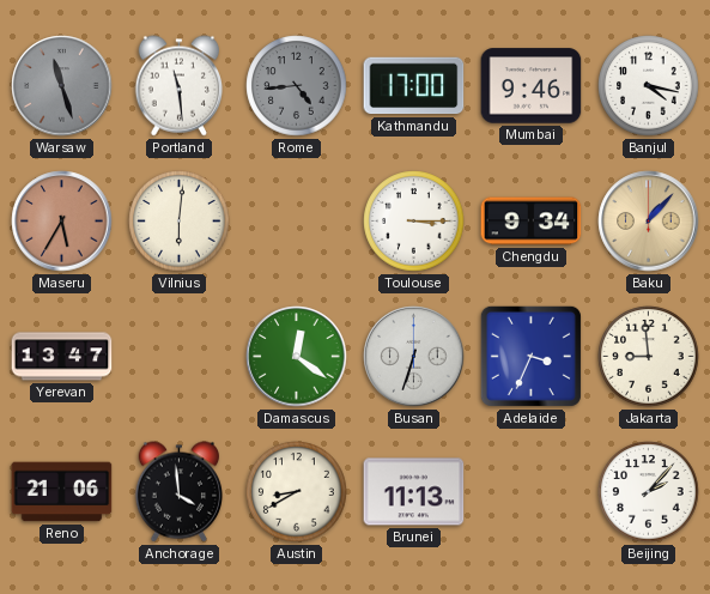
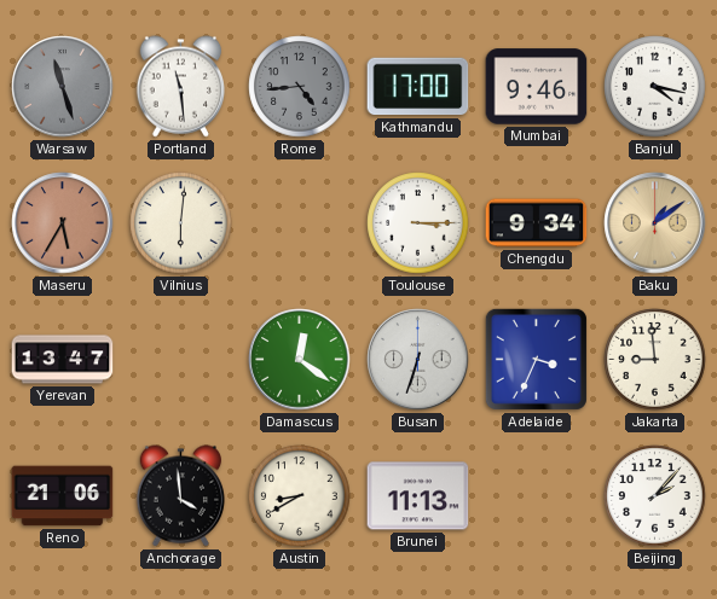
Baku: 1:07 -> 1:09
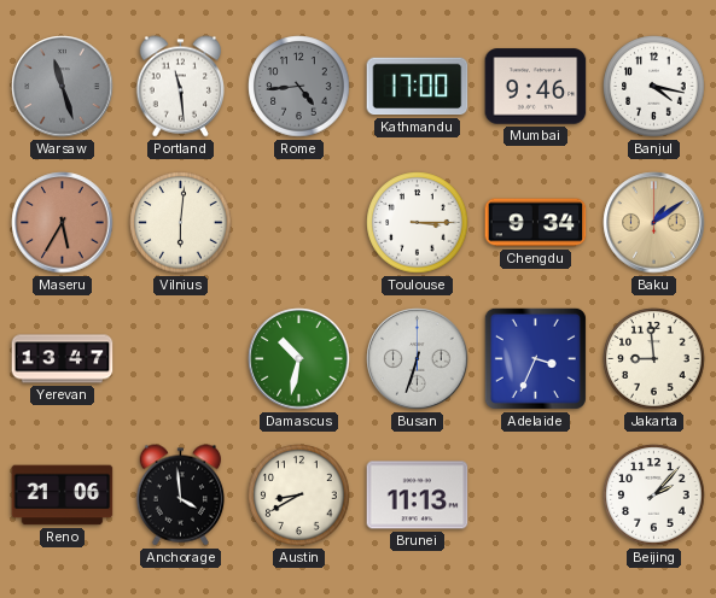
Damascus: 12:21 -> 10:32
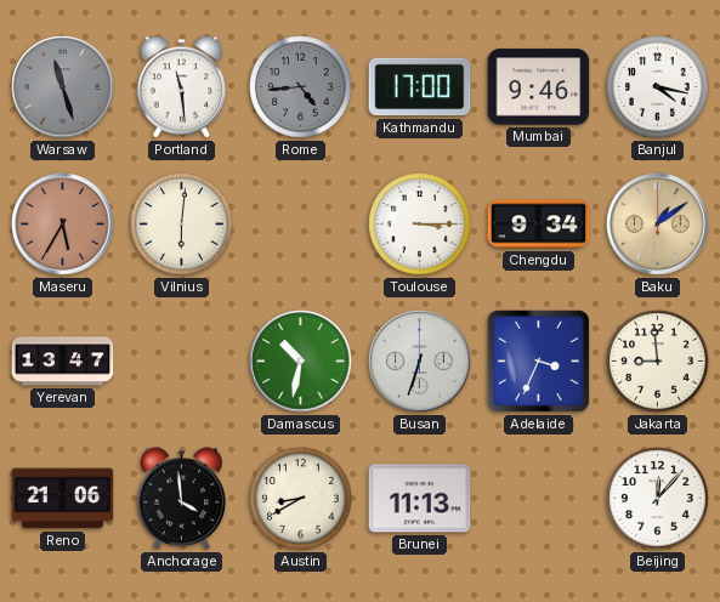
Beijing: 2:07 -> 12:07
